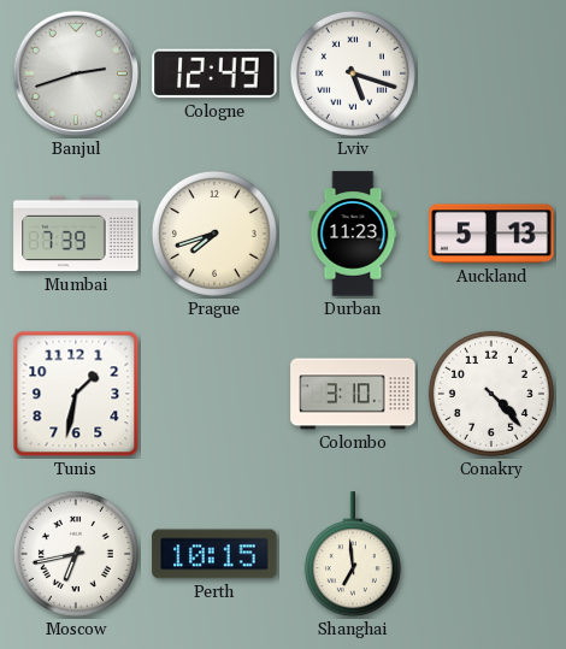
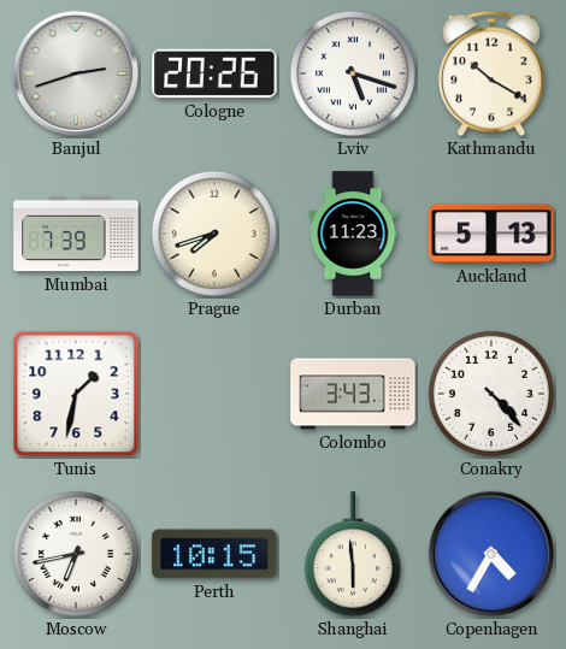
Cologne: 12:49 -> 20:26
Kathmandu: none -> 10:20
Colombo: 3:10 -> 3:43
Shanghai: 6:59 -> 5:59
Copenhagen: none -> 4:35
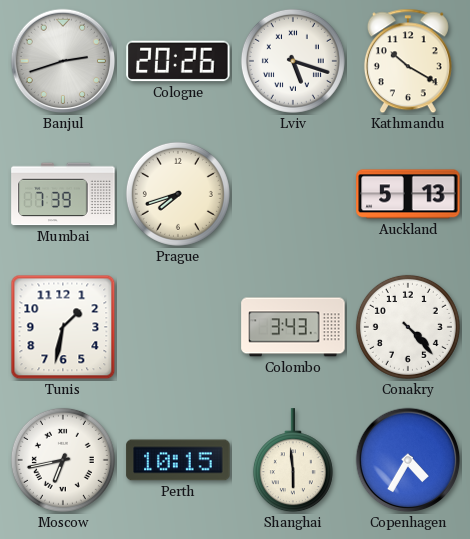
Durban: 11:23 -> none
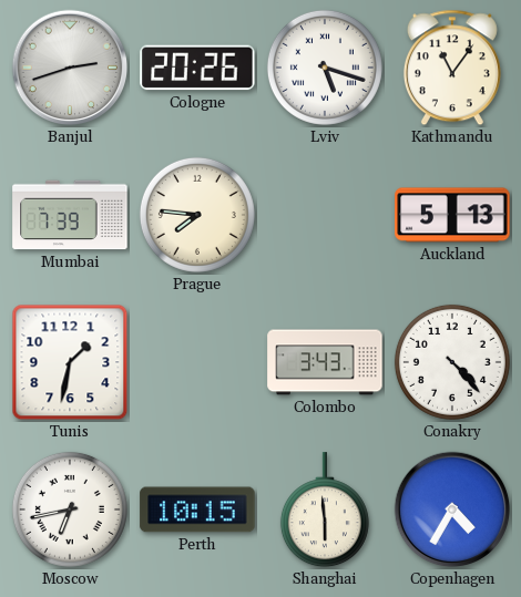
Kathmandu: 10:20 -> 11:06
Prague: 7:42 -> 7:46
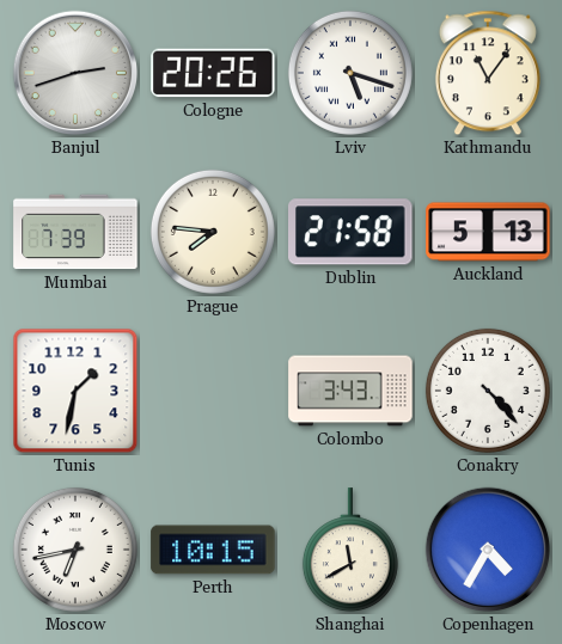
Dublin: none -> 21:58
Shanghai: 5:59 -> 11:40
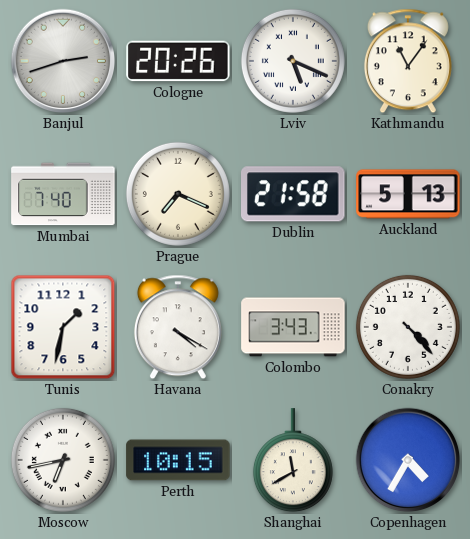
Lviv: 5:18 -> 5:19
Mumbai: 7:39 -> 7:40
Prague: 7:46 -> 7:19
Havana: none -> 4:20
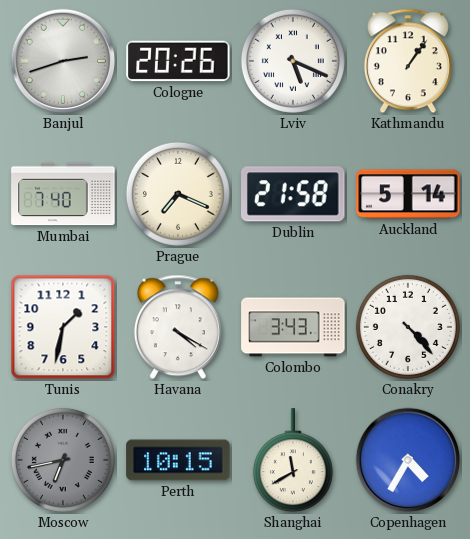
Kathmandu: 11:06 -> 1:06
Auckland: 5:13 -> 5:14
Moscow dial: white -> grey
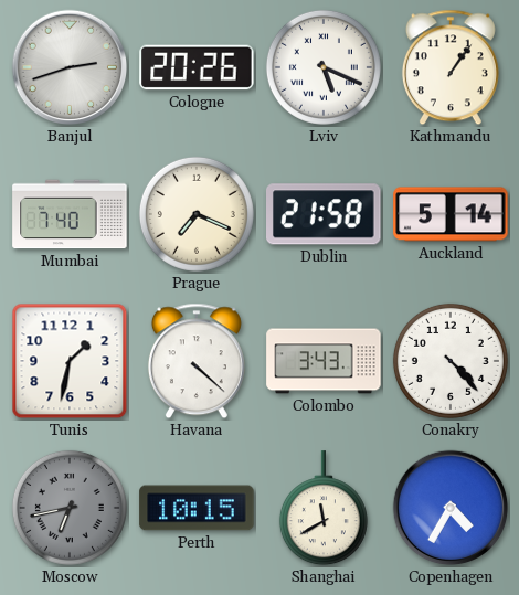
Havana: 4:20 -> 4:22
